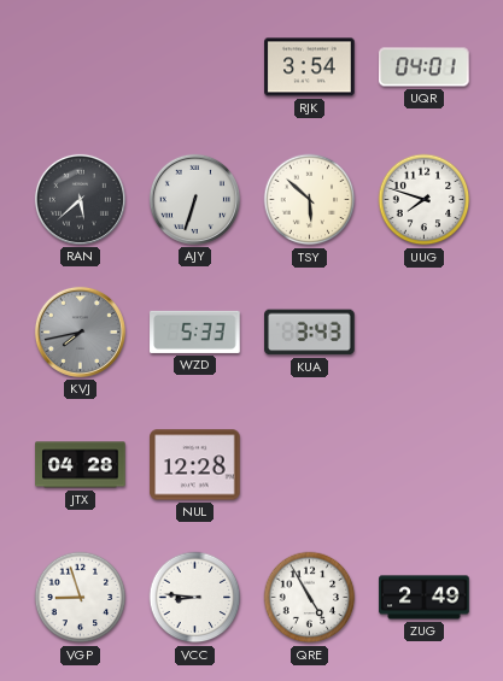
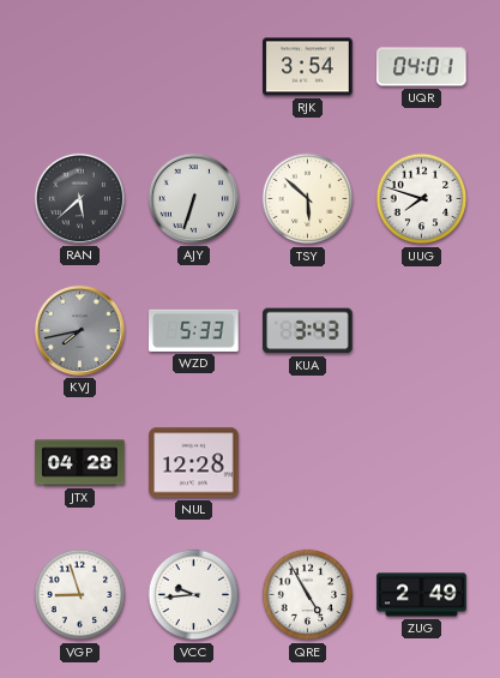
VCC: 8:46 -> 9:44
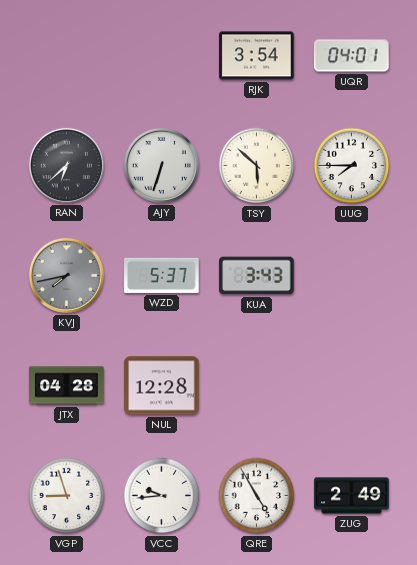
RAN: 5:38 -> 6:38
UUG: 7:48 -> 7:45
WZD: 5:33 -> 5:37
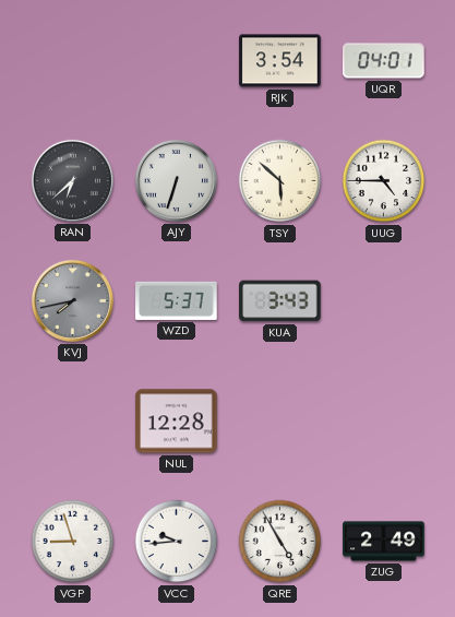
UUG: 7:45 -> 4:45
JTX: 04:28 -> none
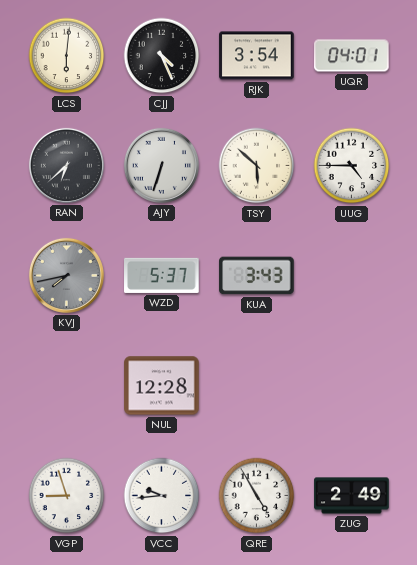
LCS: none -> 6:01
CJJ: none -> 4:26
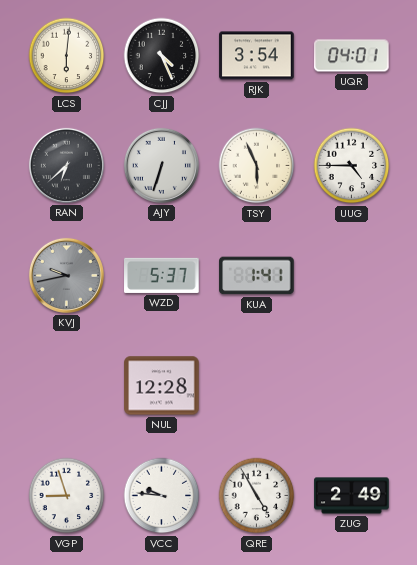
TSY: 5:52 -> 5:56
KVJ: 7:43 -> 9:43
KUA: 3:43 -> 1:41
VCC: 9:44 -> 9:46
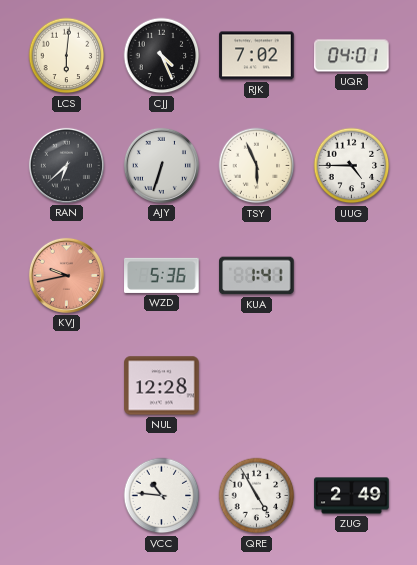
RJK: 3:54 -> 7:02
KVJ dial: grey -> salmon
WZD: 5:37 -> 5:36
VGP: 8:57 -> none
VCC: 9:46 -> 10:46
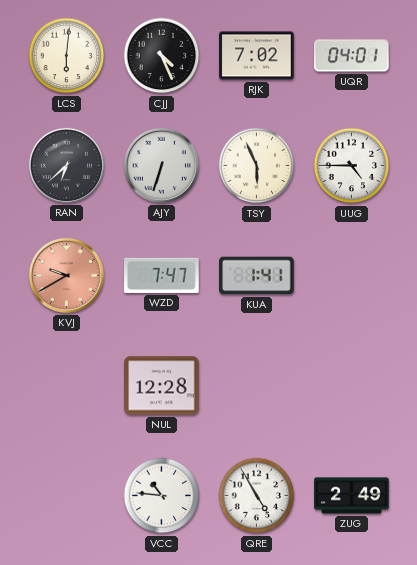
KVJ: 9:43 -> 9:40
WZD: 5:36 -> 7:47
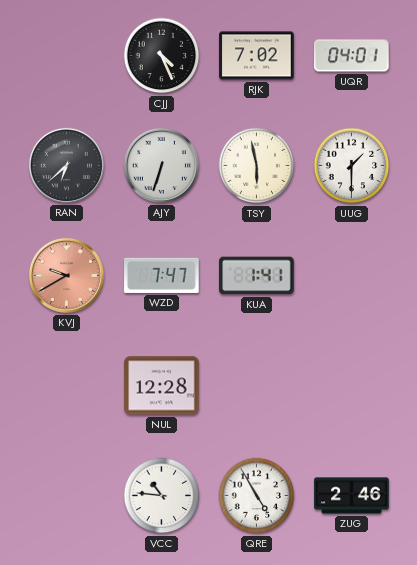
LCS: 6:01 -> none
TSY: 5:56 -> 5:58
UUG: 4:45 -> 1:30
ZUG: 2:49 -> 2:46
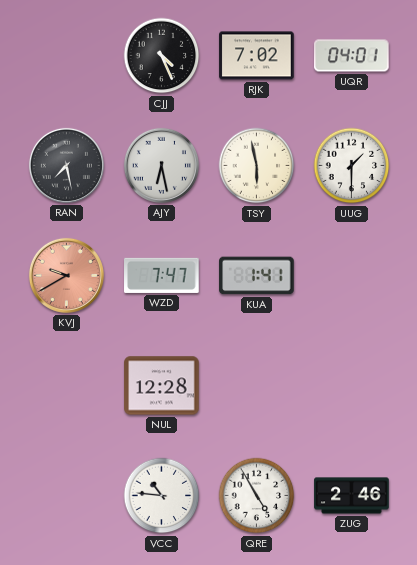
RAN: 6:38 -> 7:28
AJY: 6:33 -> 6:28
